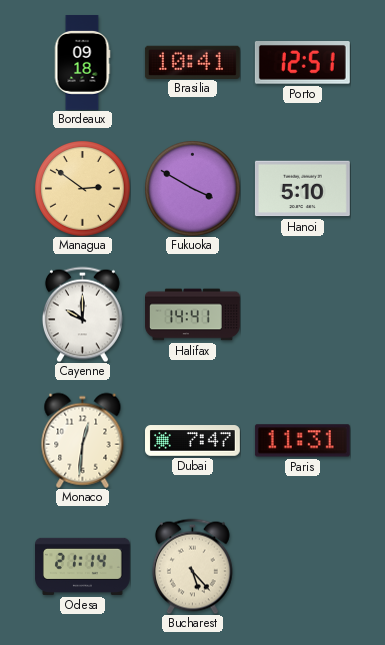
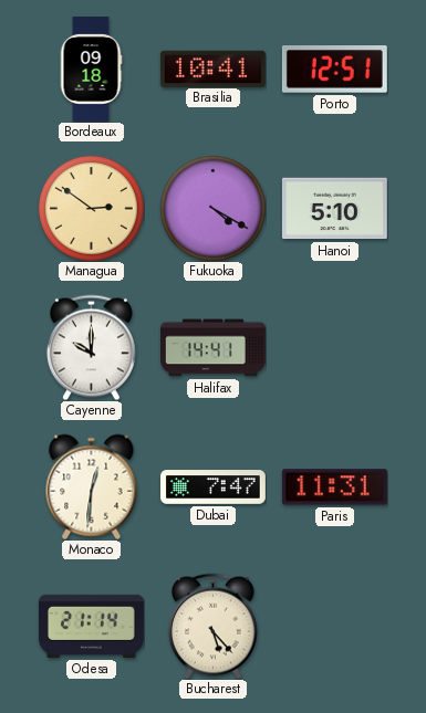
Fukuoka: 3:50 -> 4:20
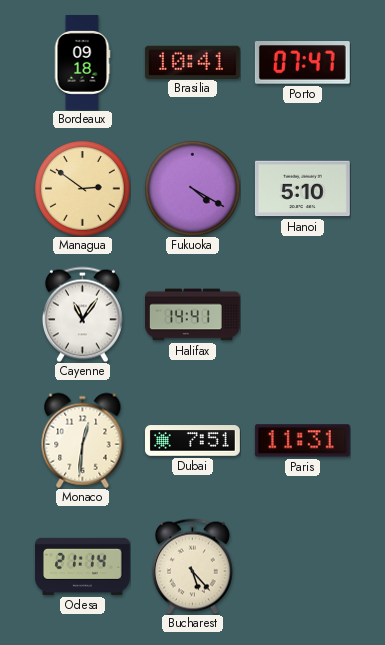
Porto: 12:51 -> 07:47
Cayenne: 10:00 -> 11:06
Dubai: 7:47 -> 7:51
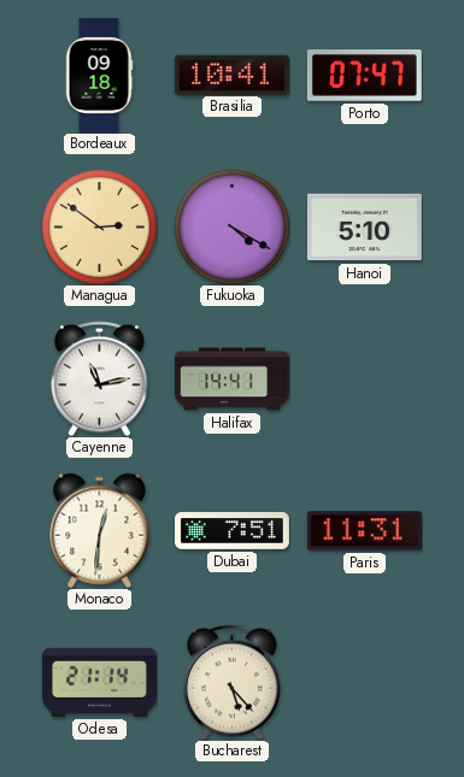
Cayenne: 11:06 -> 11:13
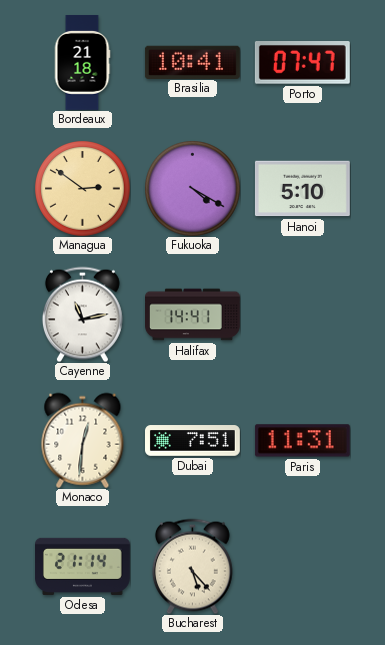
Bordeaux: 09:18 -> 21:18
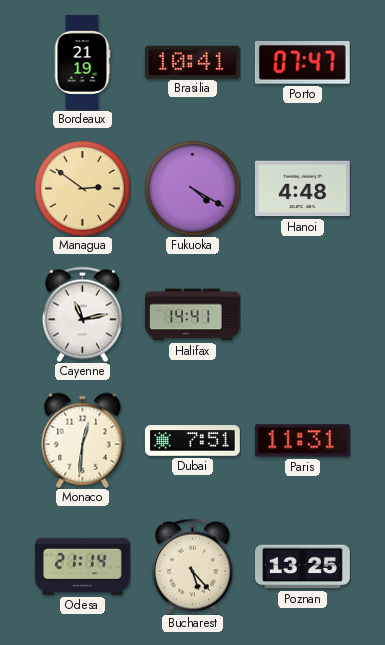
Bordeaux: 21:18 -> 21:19
Hanoi: 5:10 -> 4:48
Poznan: none -> 13:25
